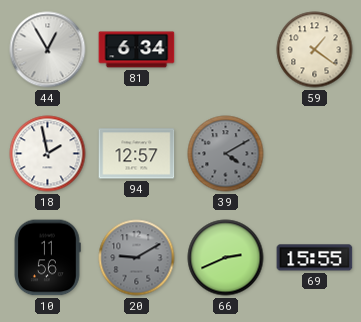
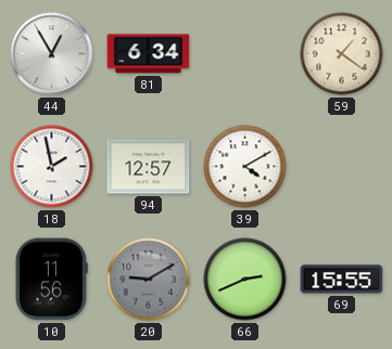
39 dial: grey -> white
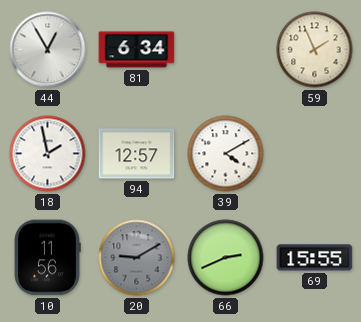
59: 1:21 -> 1:56
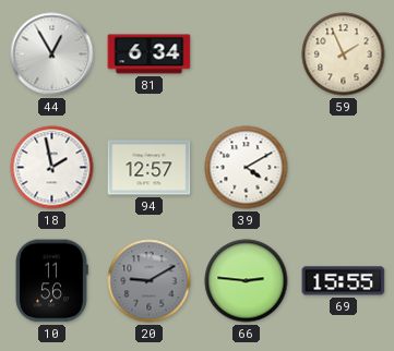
66: 2:41 -> 2:46
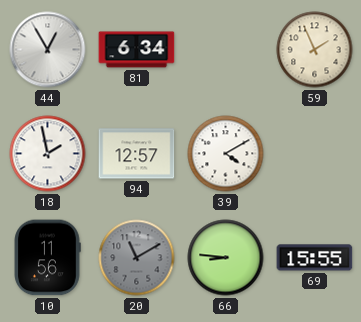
20: 9:10 -> 11:10
66: 2:46 -> 8:46
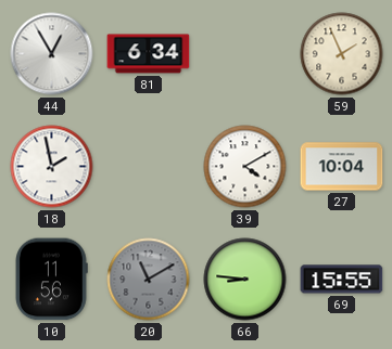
94: 12:57 -> none
27: none -> 10:04
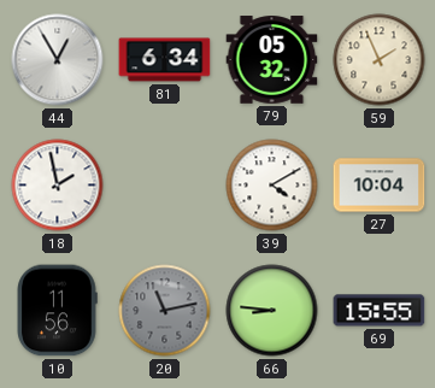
79: none -> 05:32
20: 11:10 -> 11:13
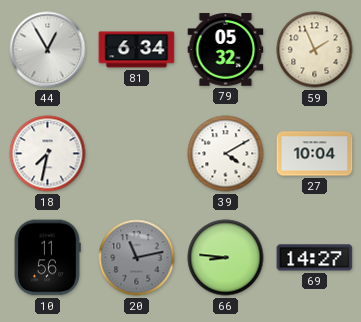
18: 1:58 -> 7:32
69: 15:55 -> 14:27
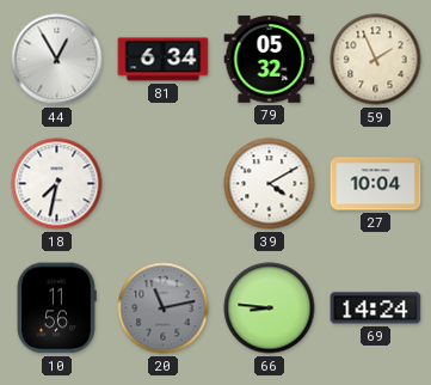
69: 14:27 -> 14:24
